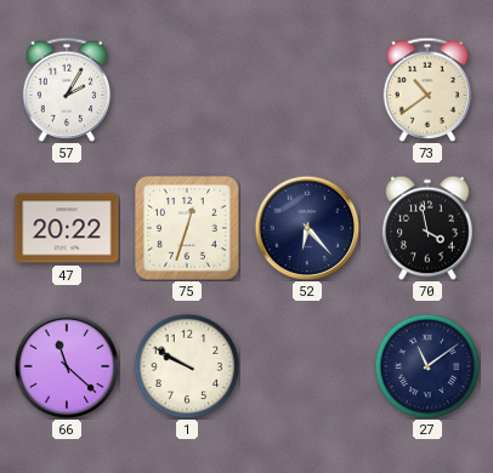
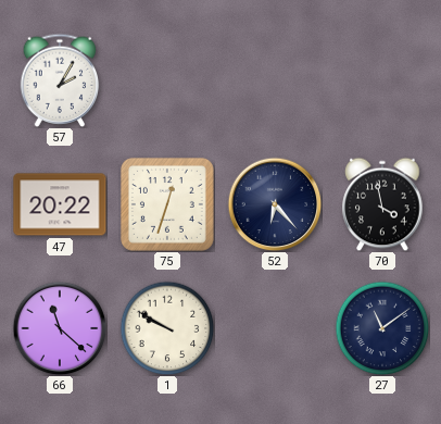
73: 10:39 -> none
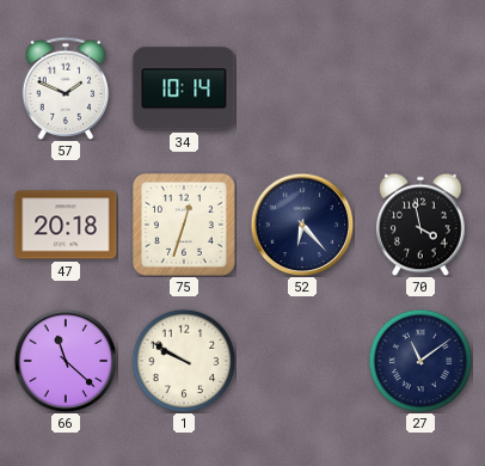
57: 2:05 -> 1:49
34: none -> 10:14
47: 20:22 -> 20:18
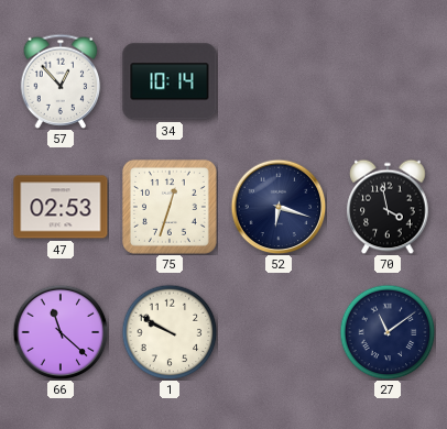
57: 1:49 -> 12:53
47: 20:18 -> 02:53
52: 6:23 -> 6:18
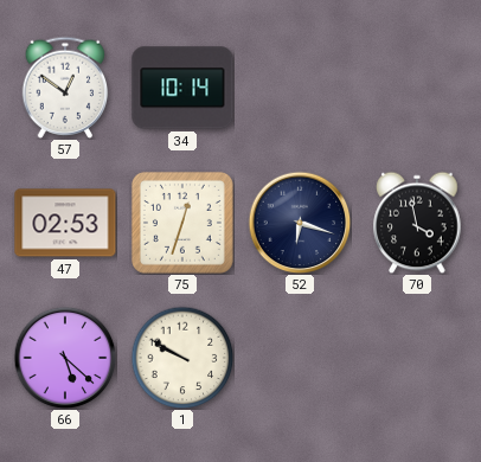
57: 12:53 -> 12:51
66: 11:22 -> 5:22
27: 11:09 -> none
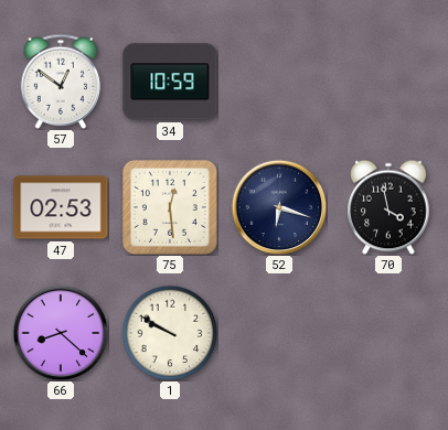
34: 10:14 -> 10:59
75: 12:33 -> 12:29
66: 5:22 -> 8:22
